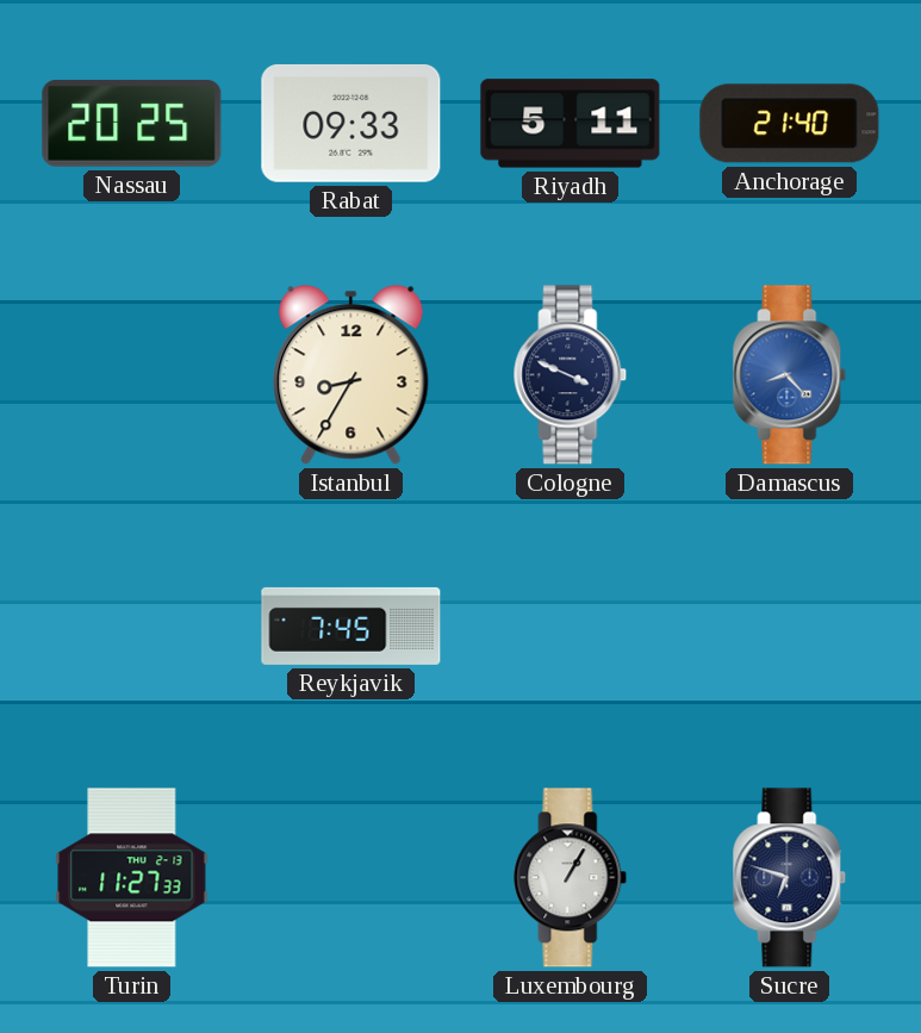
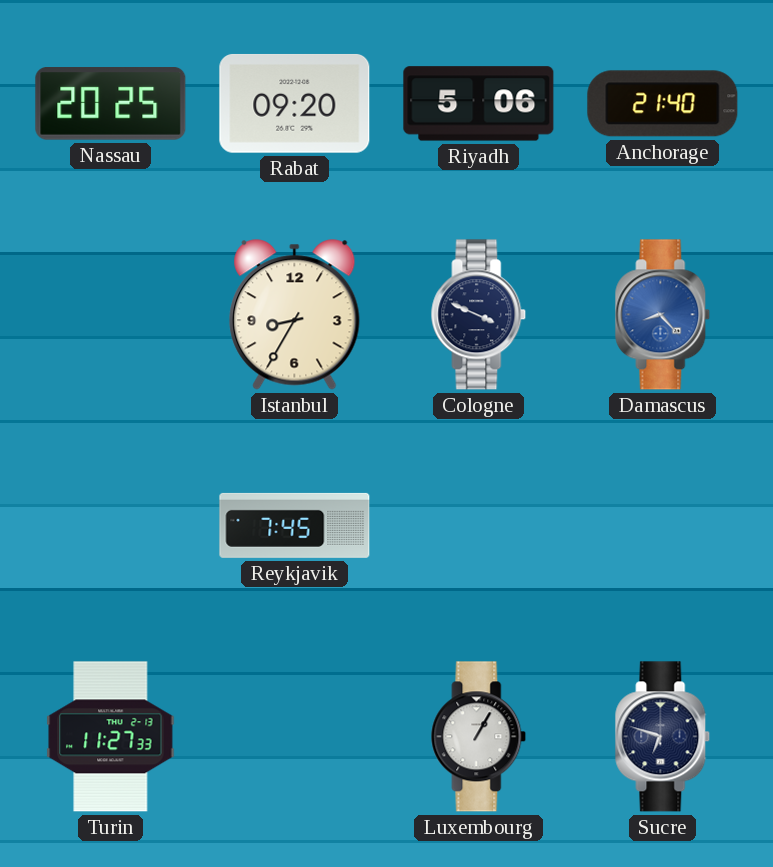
Rabat: 09:33 -> 09:20
Riyadh: 5:11 -> 5:06
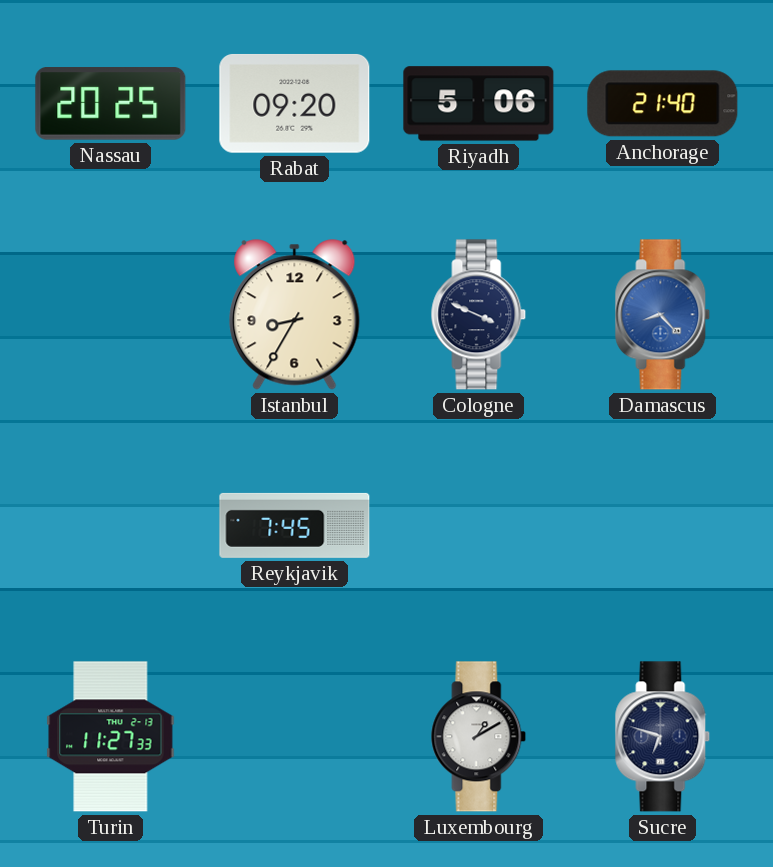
Luxembourg: 1:05 -> 1:10
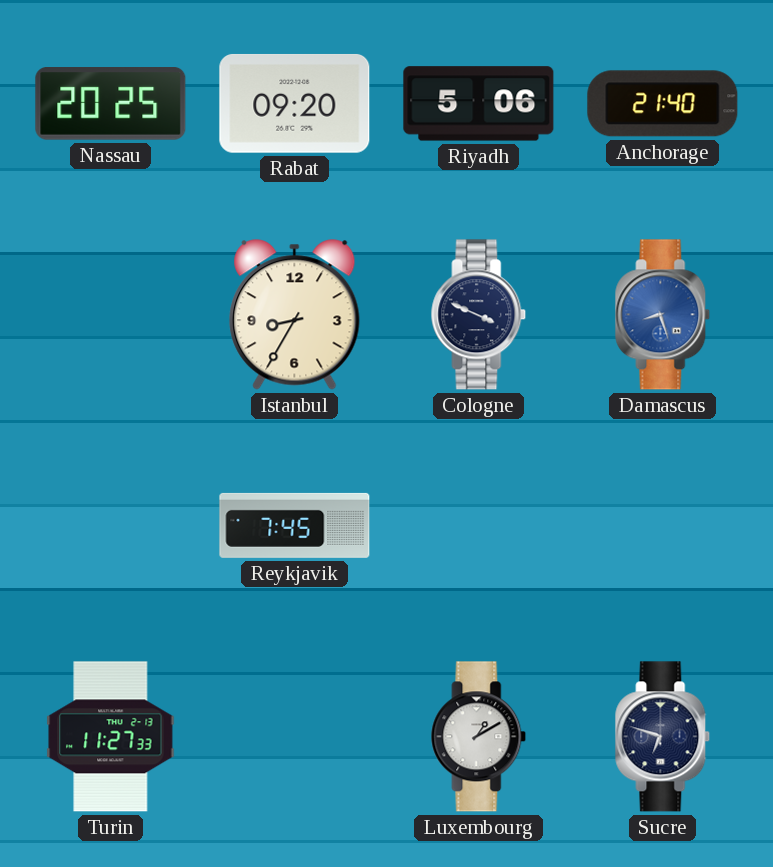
Damascus: 8:23 -> 8:27
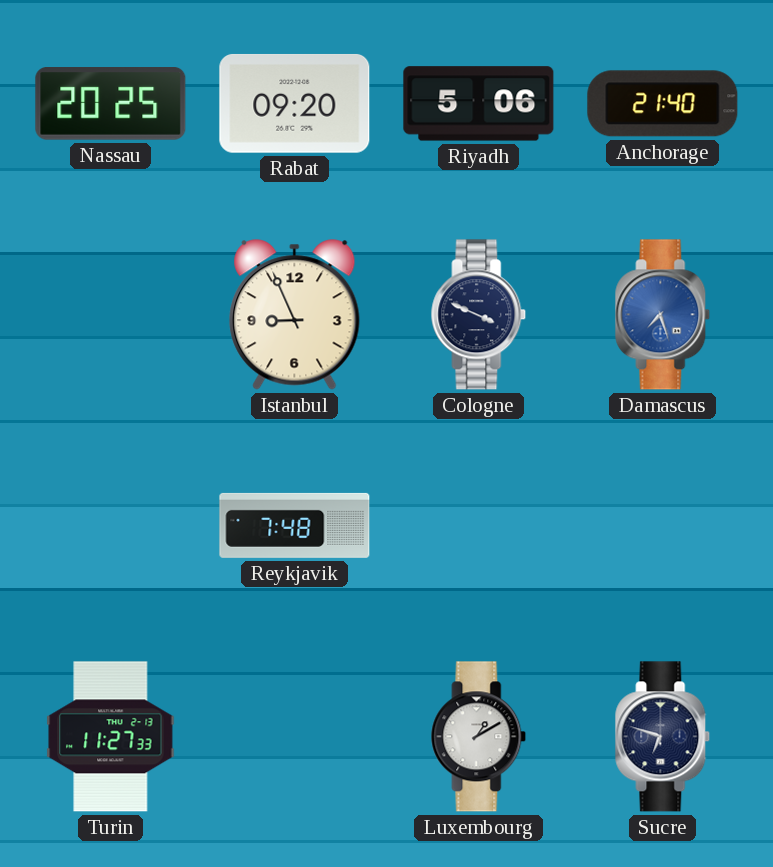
Istanbul: 8:35 -> 8:56
Damascus: 8:27 -> 7:27
Reykjavik: 7:45 -> 7:48
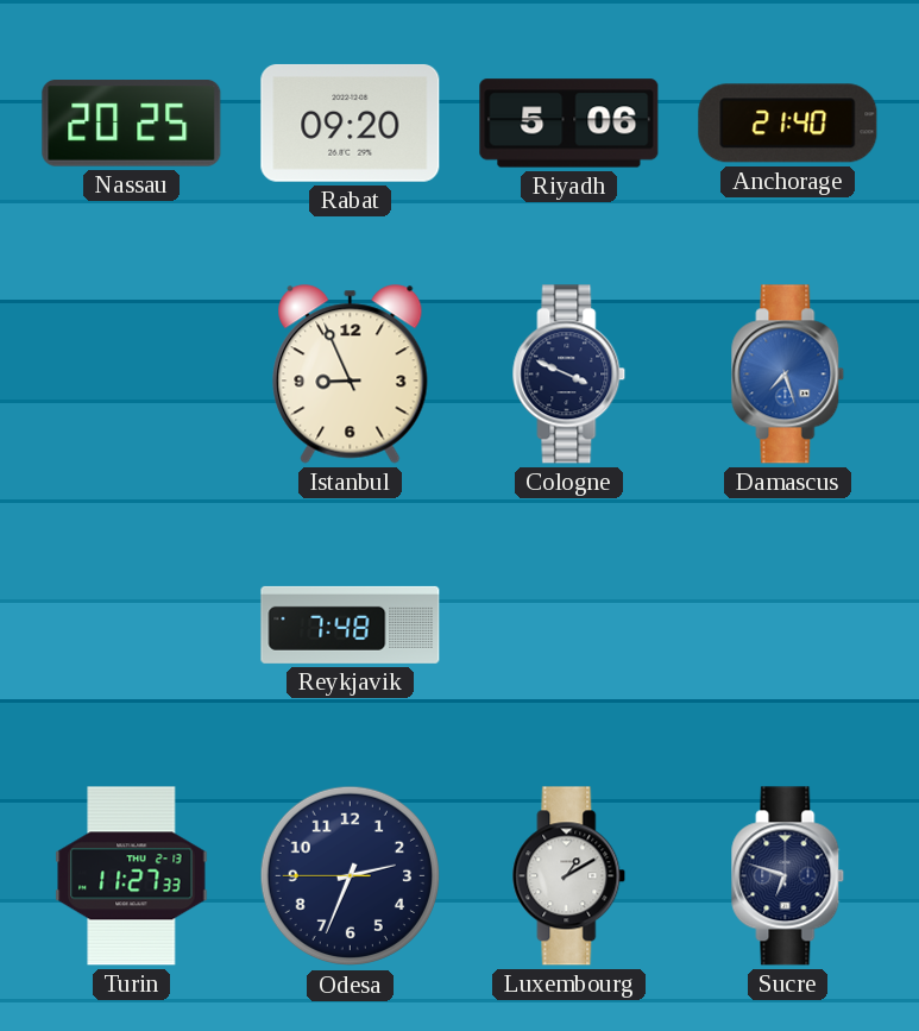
Odesa: none -> 2:33
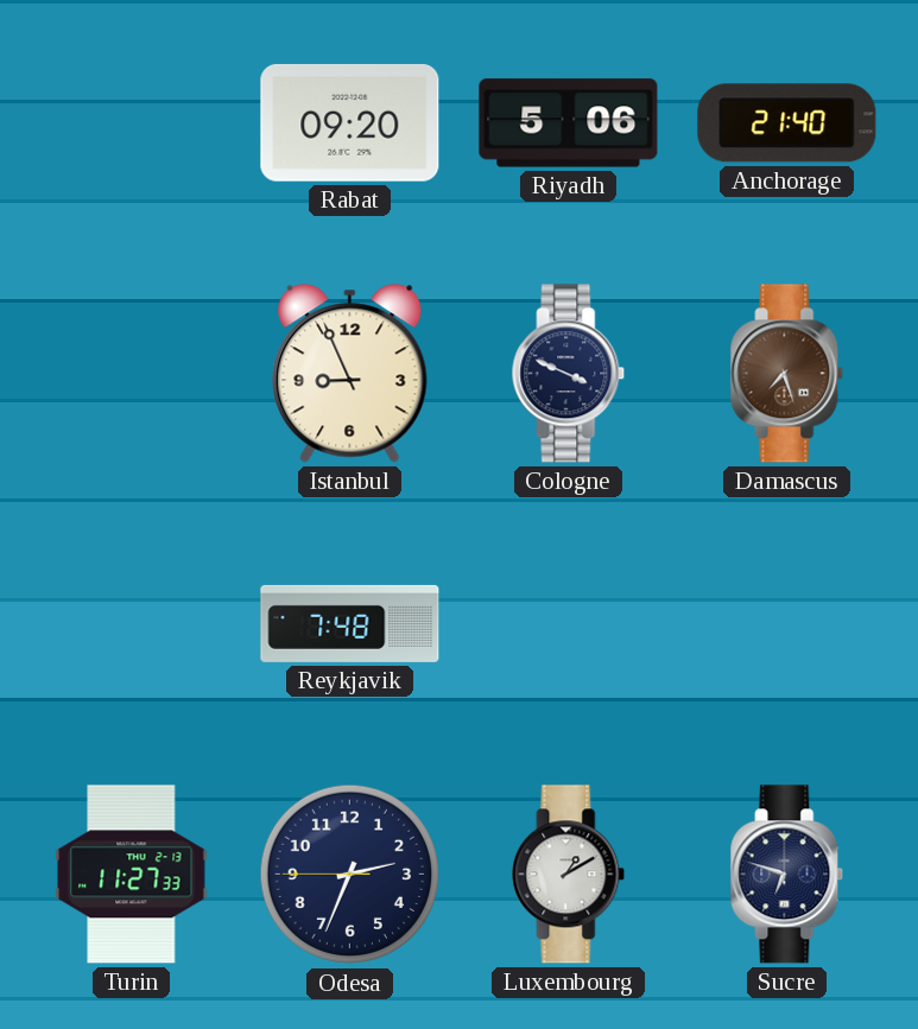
Nassau: 20:25 -> none
Damascus dial: blue -> brown
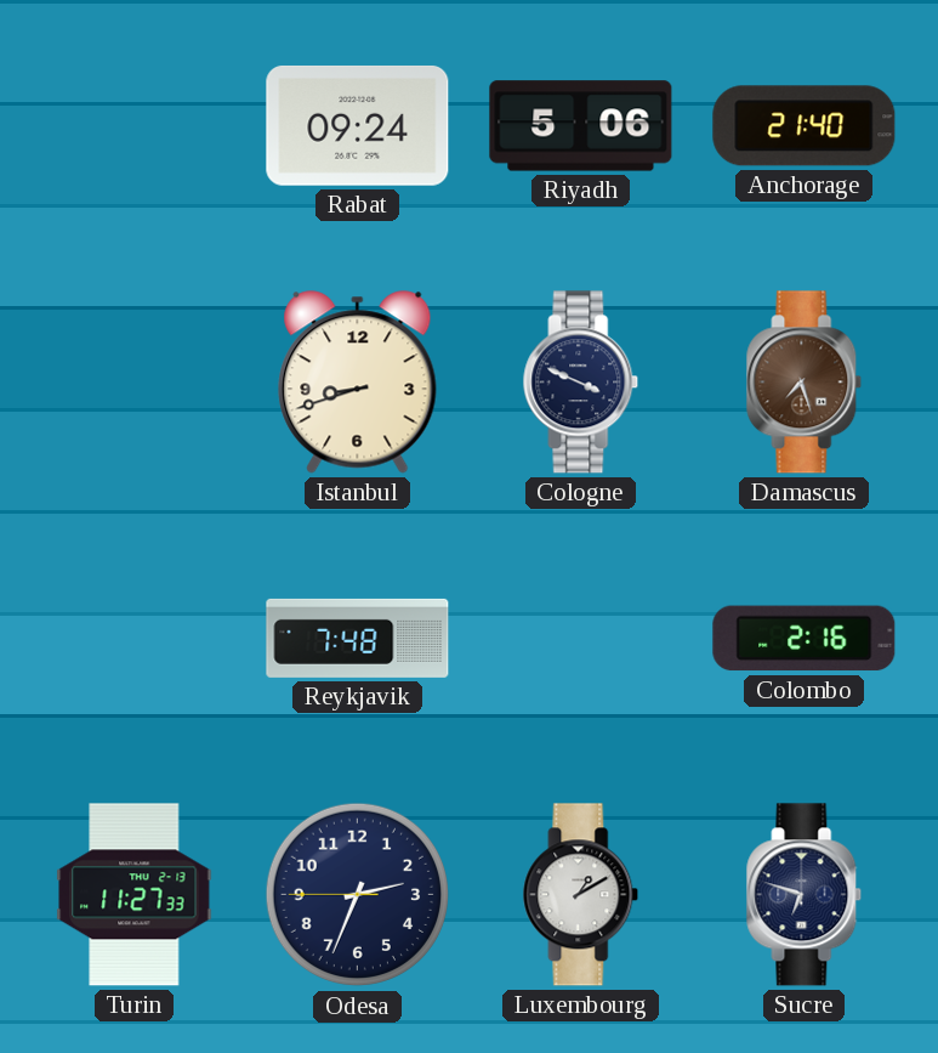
Rabat: 09:20 -> 09:24
Istanbul: 8:56 -> 8:42
Colombo: none -> 2:16
